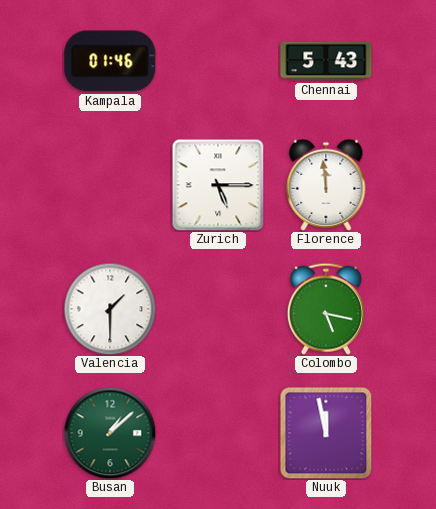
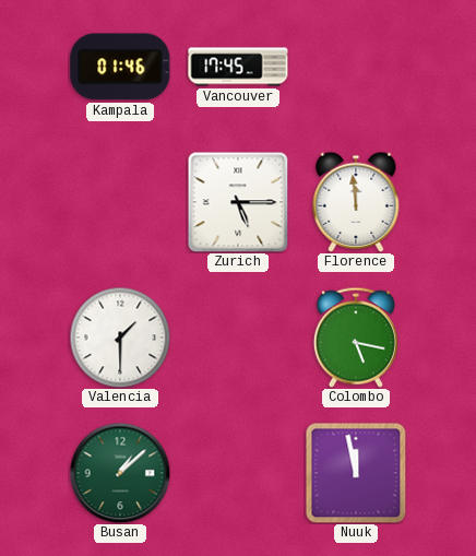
Vancouver: none -> 17:45
Chennai: 5:43 -> none
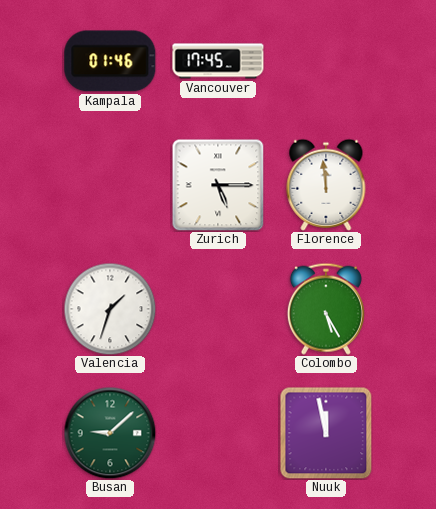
Valencia: 1:30 -> 1:33
Colombo: 5:17 -> 5:25
Busan: 1:08 -> 9:08
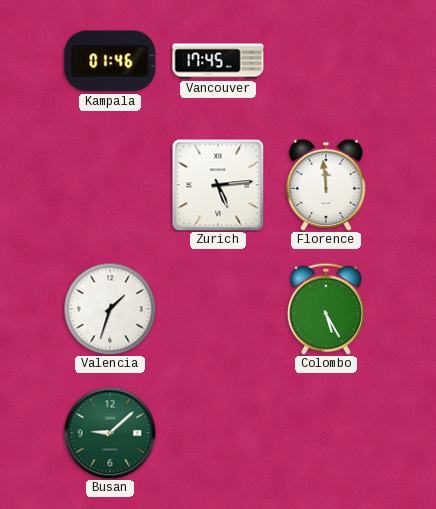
Zurich: 5:15 -> 5:14
Nuuk: 11:58 -> none
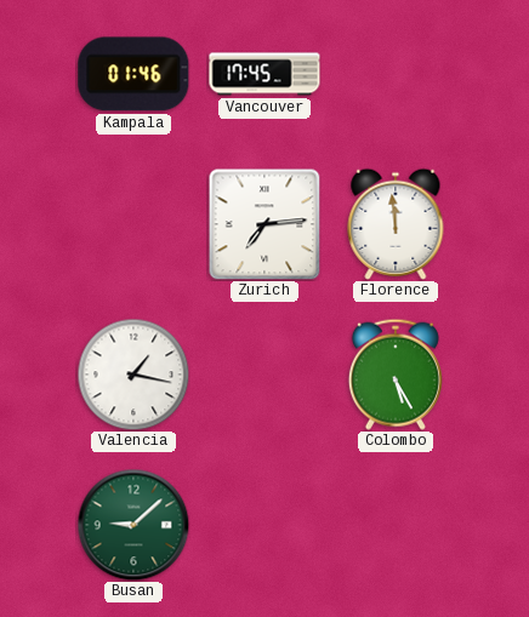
Zurich: 5:14 -> 7:14
Valencia: 1:33 -> 1:17
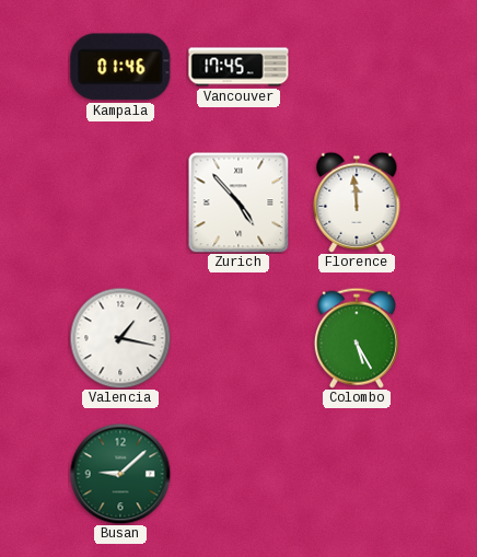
Zurich: 7:14 -> 4:53
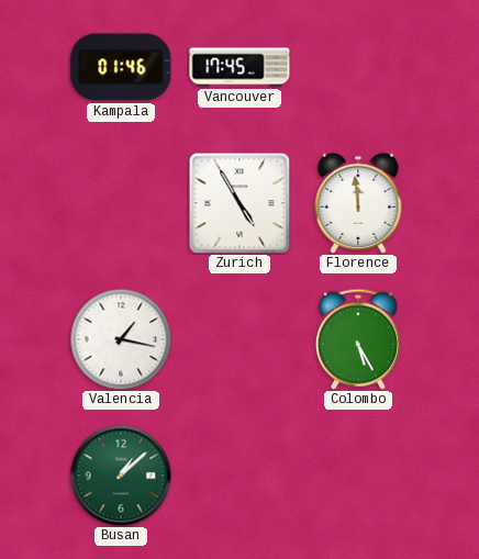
Zurich: 4:53 -> 4:55
Busan: 9:08 -> 1:08
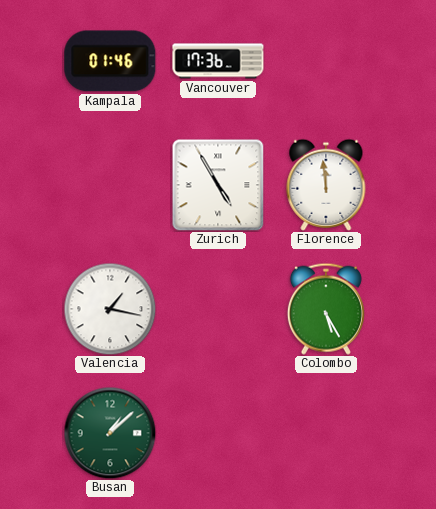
Vancouver: 17:45 -> 17:36
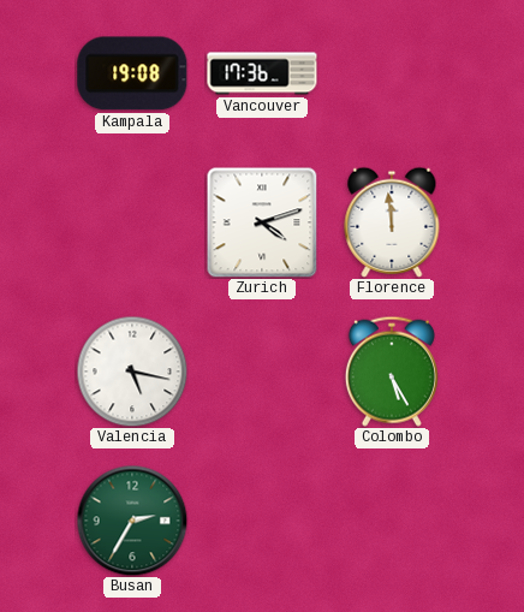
Kampala: 01:46 -> 19:08
Zurich: 4:55 -> 4:12
Valencia: 1:17 -> 5:17
Busan: 1:08 -> 2:35
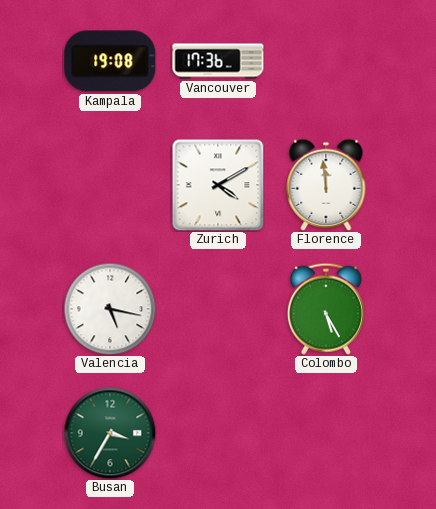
Zurich: 4:12 -> 4:10
Busan: 2:35 -> 3:35
